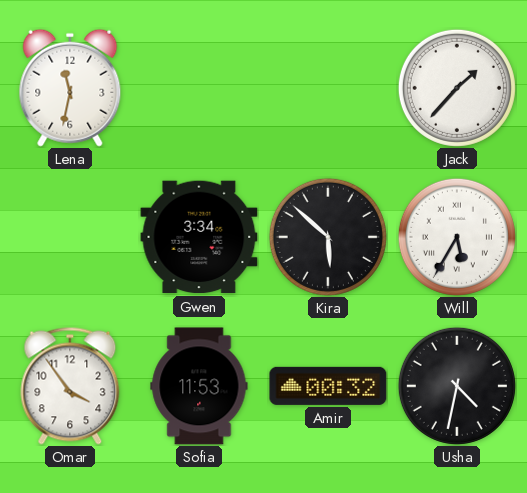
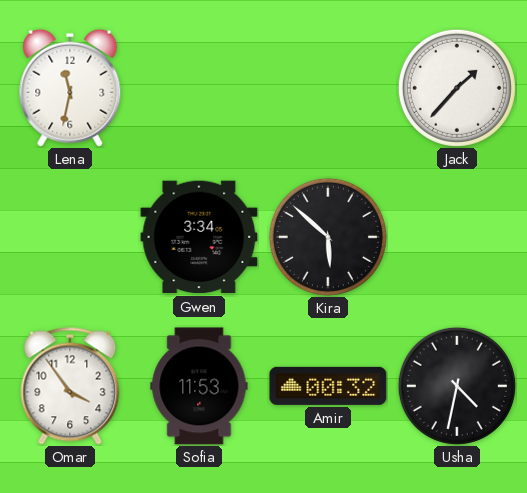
Will: 5:35 -> none
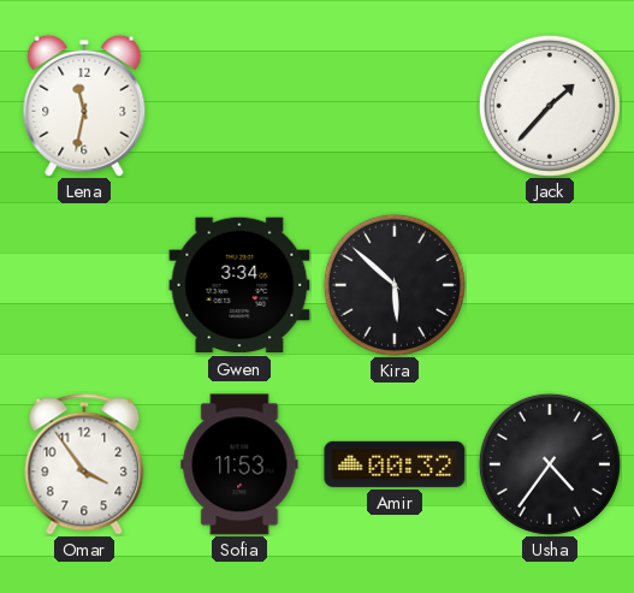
Usha: 4:32 -> 4:36
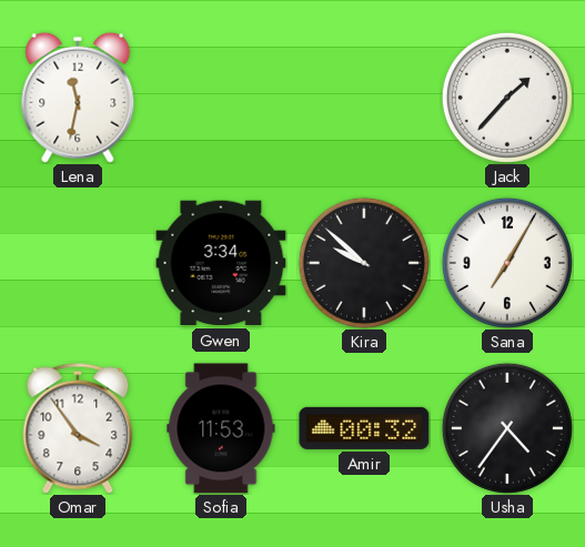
Kira: 5:52 -> 9:52
Sana: none -> 7:05
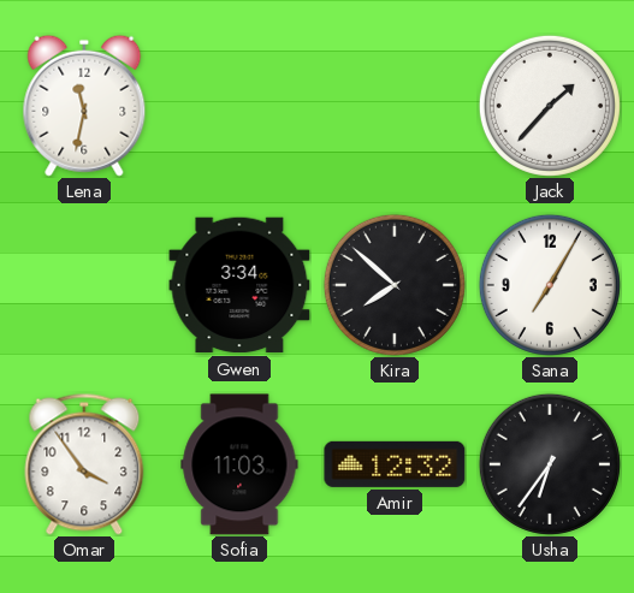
Kira: 9:52 -> 7:52
Sofia: 11:53 -> 11:03
Amir: 00:32 -> 12:32
Usha: 4:36 -> 6:36
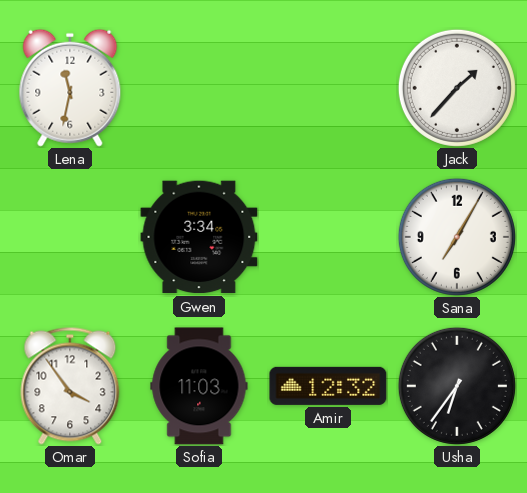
Kira: 7:52 -> none
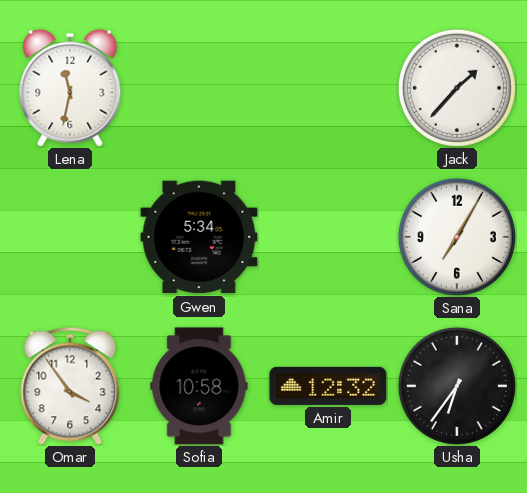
Gwen: 3:34 -> 5:34
Sofia: 11:03 -> 10:58
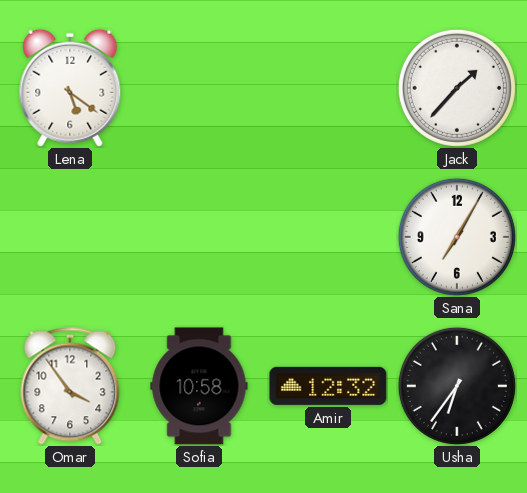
Lena: 11:32 -> 5:21
Gwen: 5:34 -> none
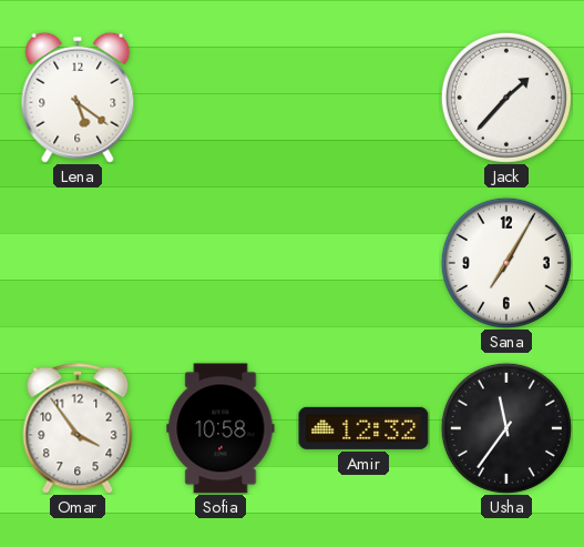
Usha: 6:36 -> 11:36
